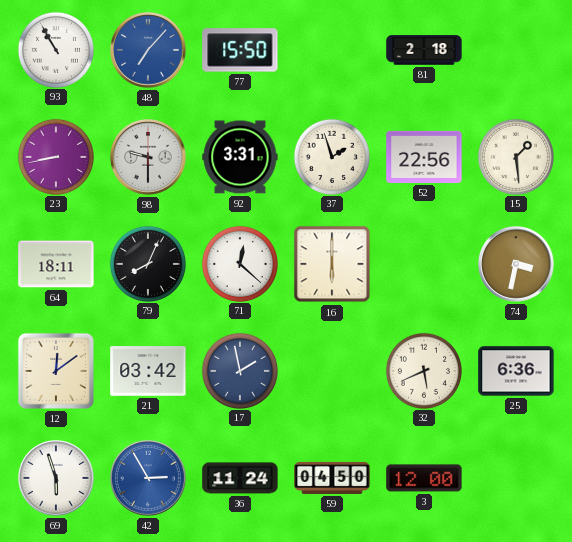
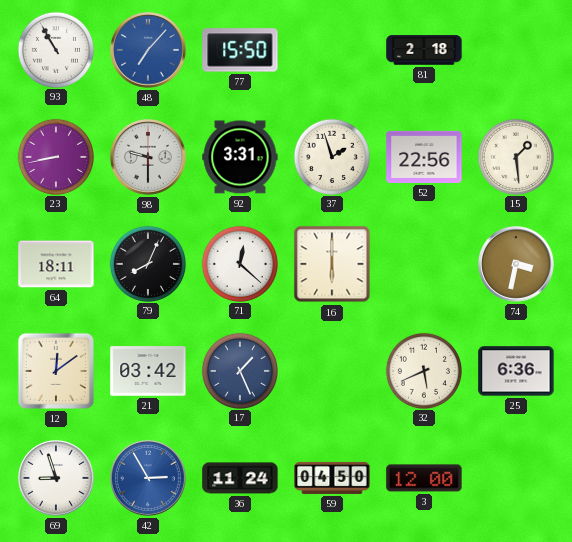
17: 1:58 -> 1:26
69: 5:57 -> 8:57
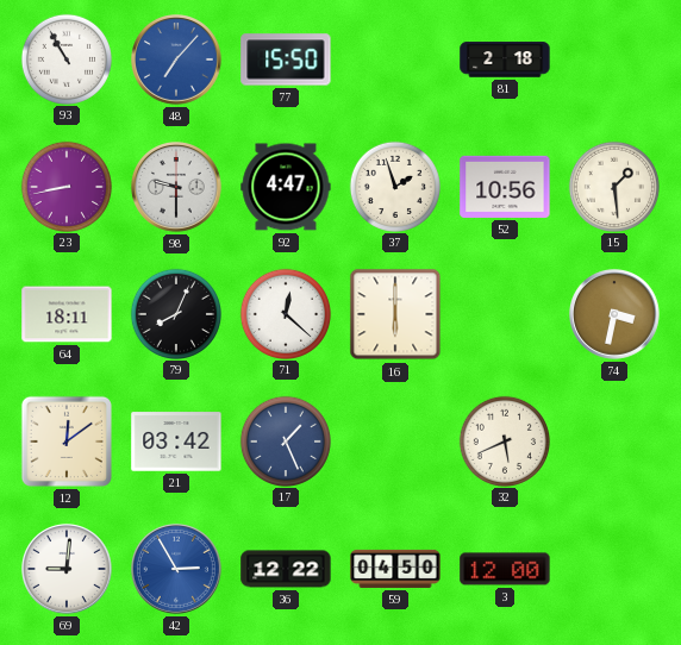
92: 3:31 -> 4:47
52: 22:56 -> 10:56
25: 6:36 -> none
69: 8:57 -> 9:01
36: 11:24 -> 12:22
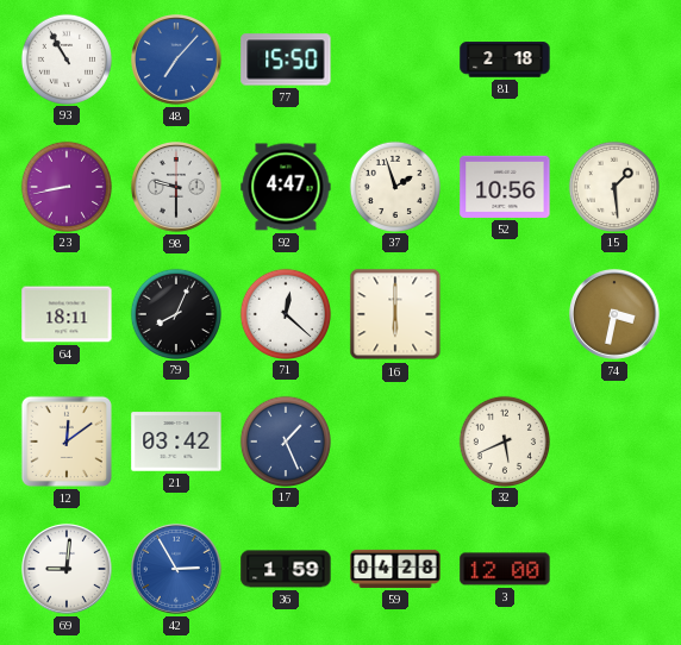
36: 12:22 -> 1:59
59: 04:50 -> 04:28
